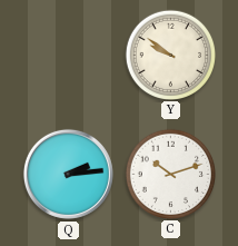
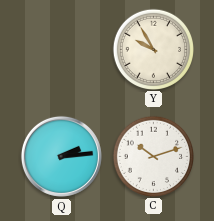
Y: 9:51 -> 9:55
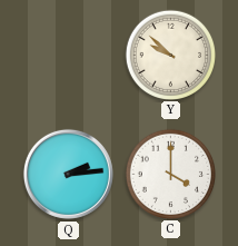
Y: 9:55 -> 9:52
C: 10:12 -> 4:00
